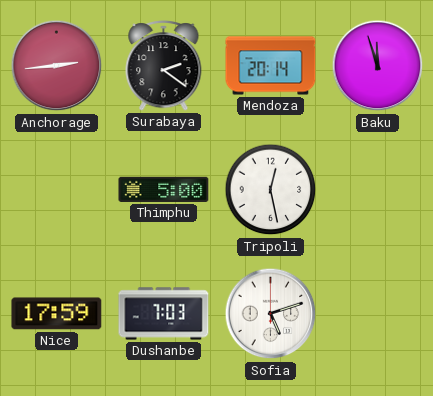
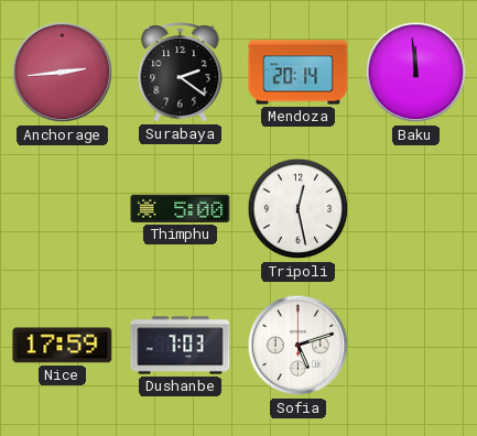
Baku: 11:57 -> 11:59
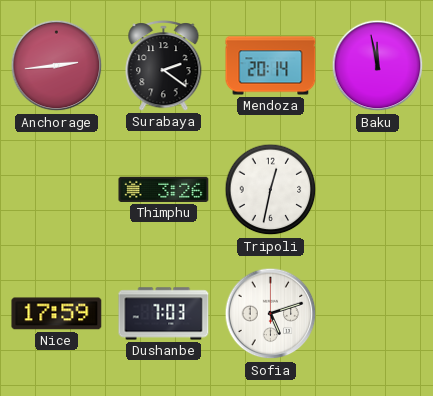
Baku: 11:59 -> 11:58
Thimphu: 5:00 -> 3:26
Tripoli: 12:28 -> 12:32
